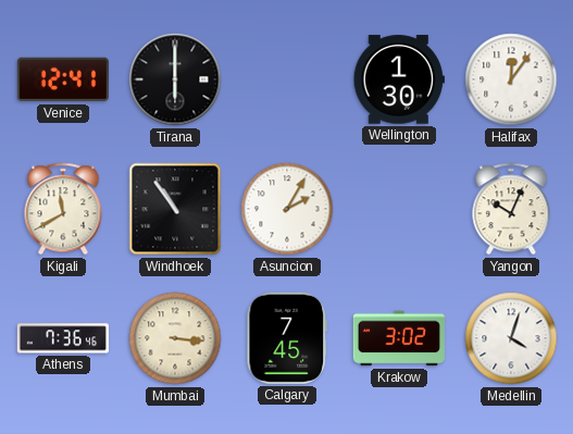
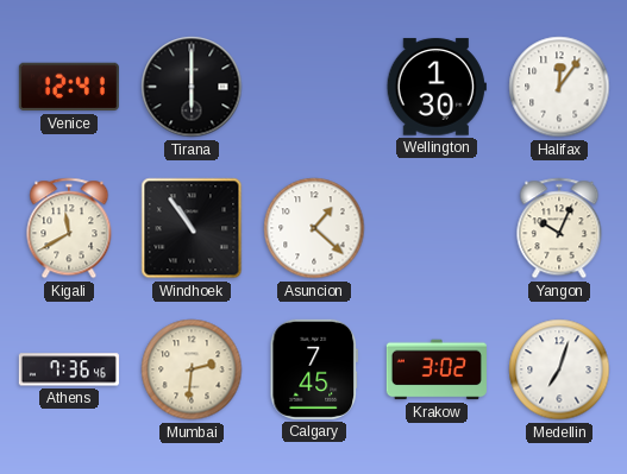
Asuncion: 2:05 -> 1:22
Mumbai: 3:16 -> 2:31
Medellin: 4:03 -> 7:03
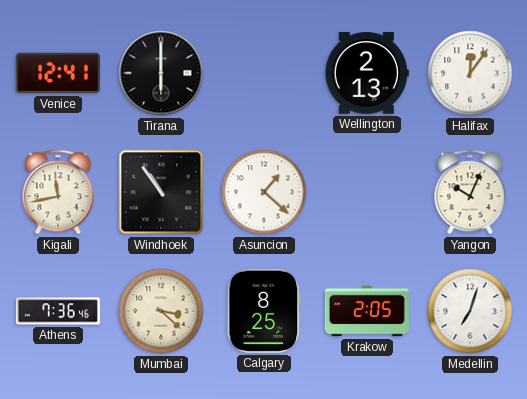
Wellington: 1:30 -> 2:13
Kigali: 11:40 -> 11:43
Mumbai: 2:31 -> 3:22
Calgary: 7:45 -> 8:25
Krakow: 3:02 -> 2:05
